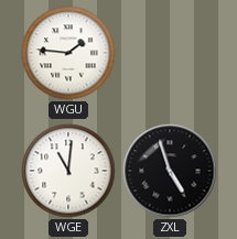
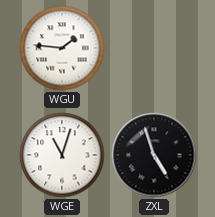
WGE: 11:01 -> 11:03
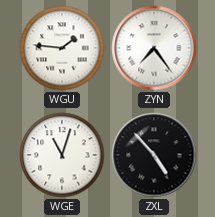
ZYN: none -> 7:24
ZXL: 4:57 -> 4:53
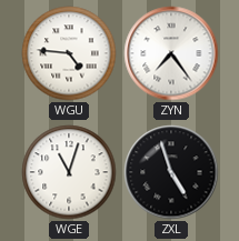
WGU: 1:46 -> 4:46
ZXL: 4:53 -> 4:57
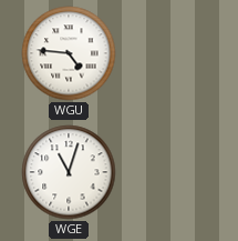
ZYN: 7:24 -> none
ZXL: 4:57 -> none
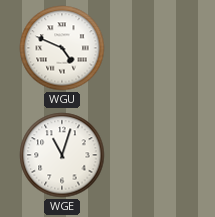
WGU: 4:46 -> 4:49
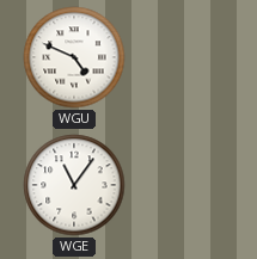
WGE: 11:03 -> 11:06
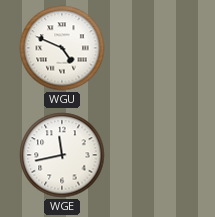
WGE: 11:06 -> 11:43
